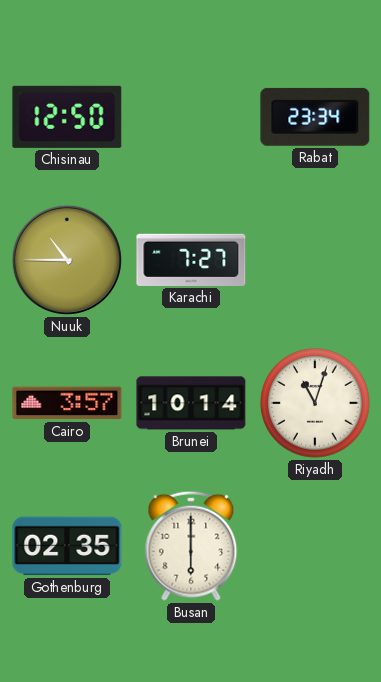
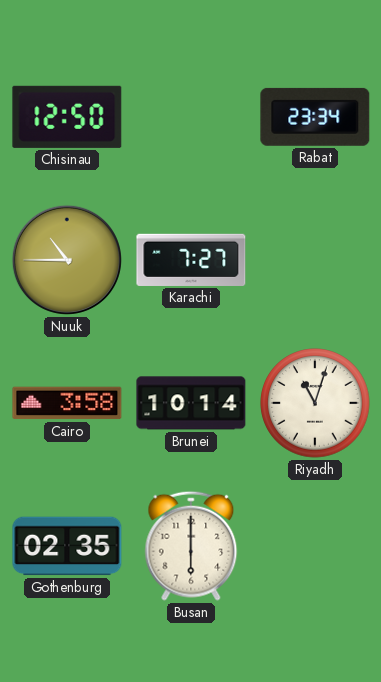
Cairo: 3:57 -> 3:58
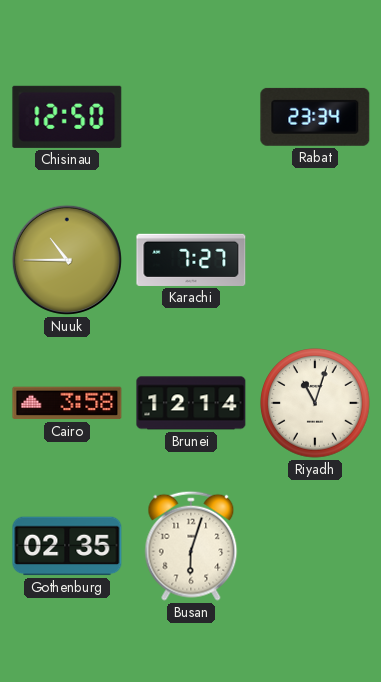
Brunei: 10:14 -> 12:14
Busan: 6:00 -> 6:03
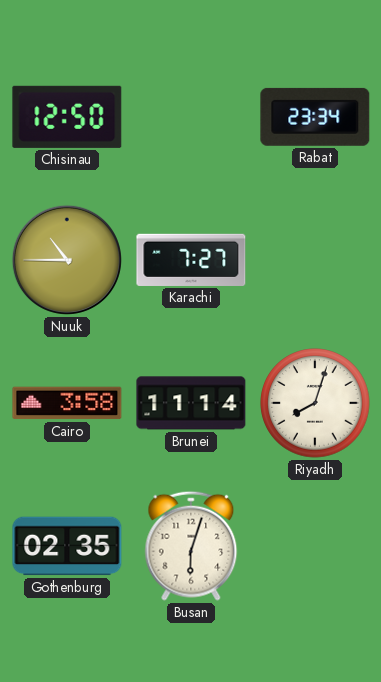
Brunei: 12:14 -> 11:14
Riyadh: 11:03 -> 8:03
